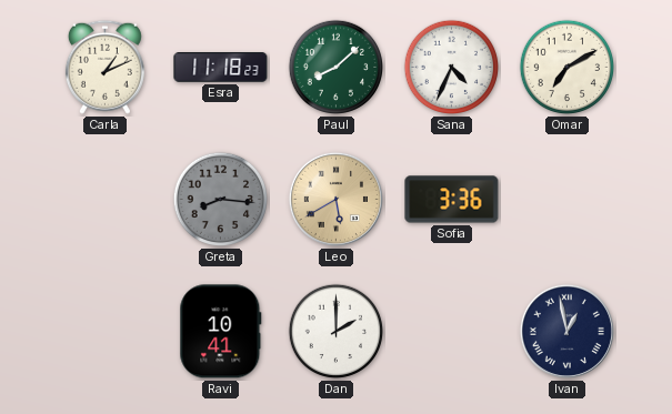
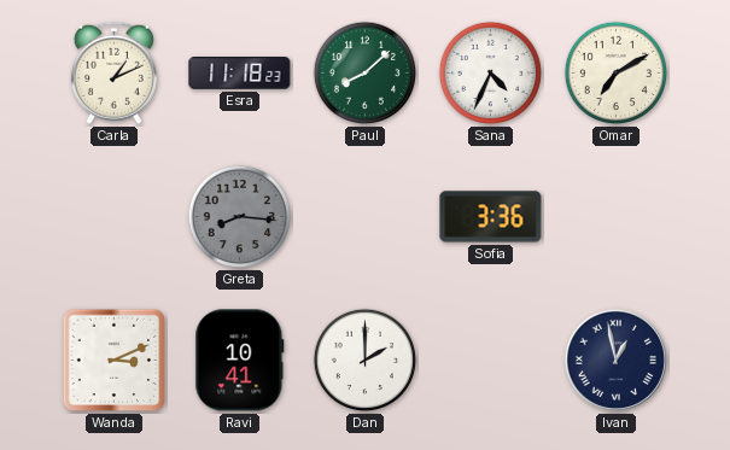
Leo: 5:40 -> none
Wanda: none -> 3:11
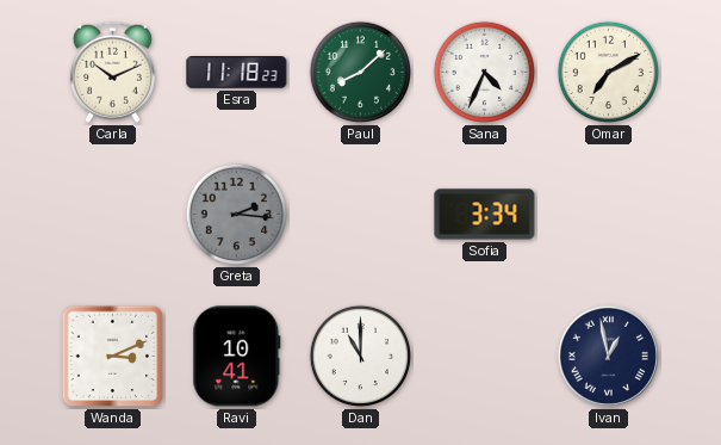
Carla: 1:11 -> 10:11
Greta: 8:16 -> 2:16
Sofia: 3:36 -> 3:34
Dan: 2:00 -> 11:00
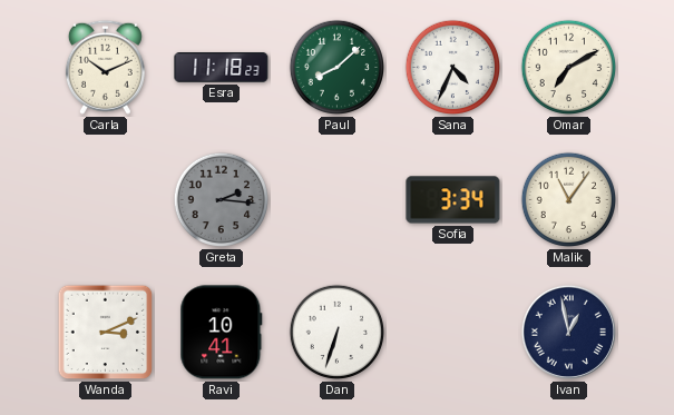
Malik: none -> 11:06
Dan: 11:00 -> 6:33
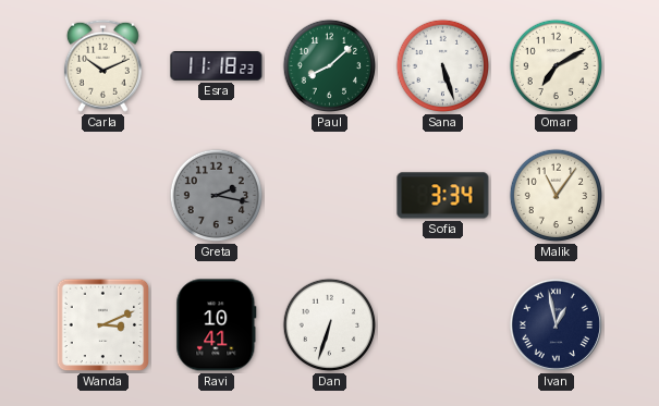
Sana: 4:34 -> 5:27
Greta: 2:16 -> 2:17
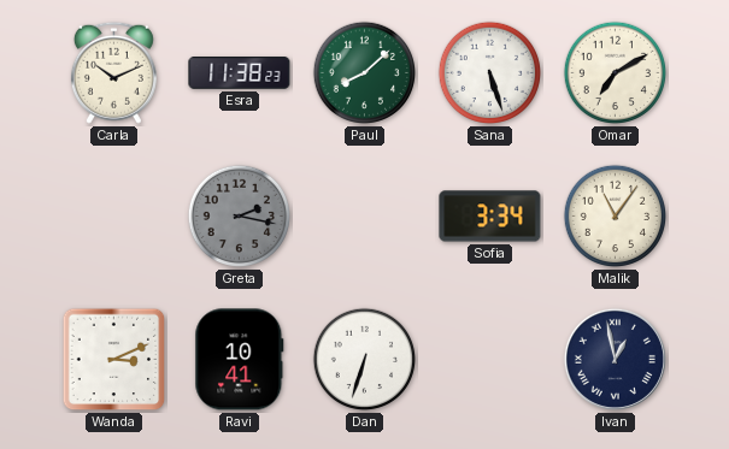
Esra: 11:18 -> 11:38
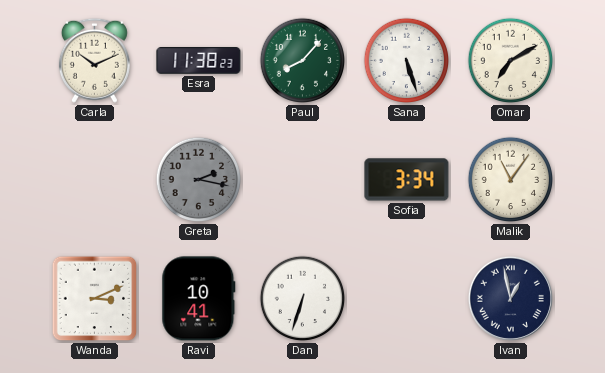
Paul: 8:08 -> 8:07
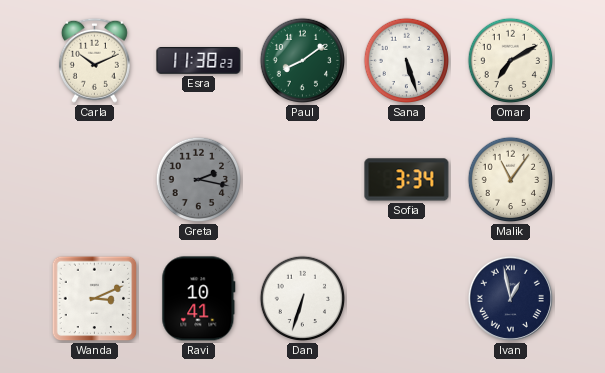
Paul: 8:07 -> 8:09
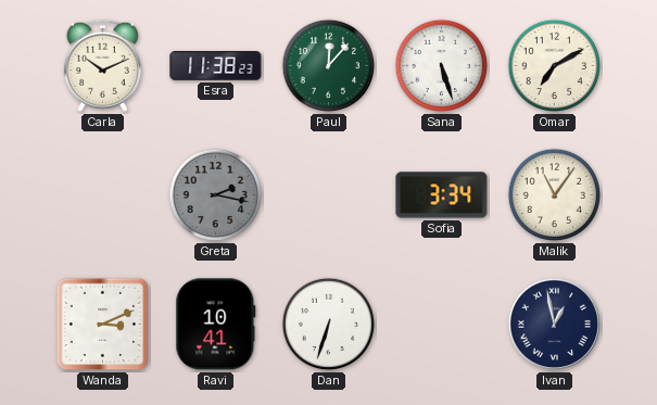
Paul: 8:09 -> 12:07
